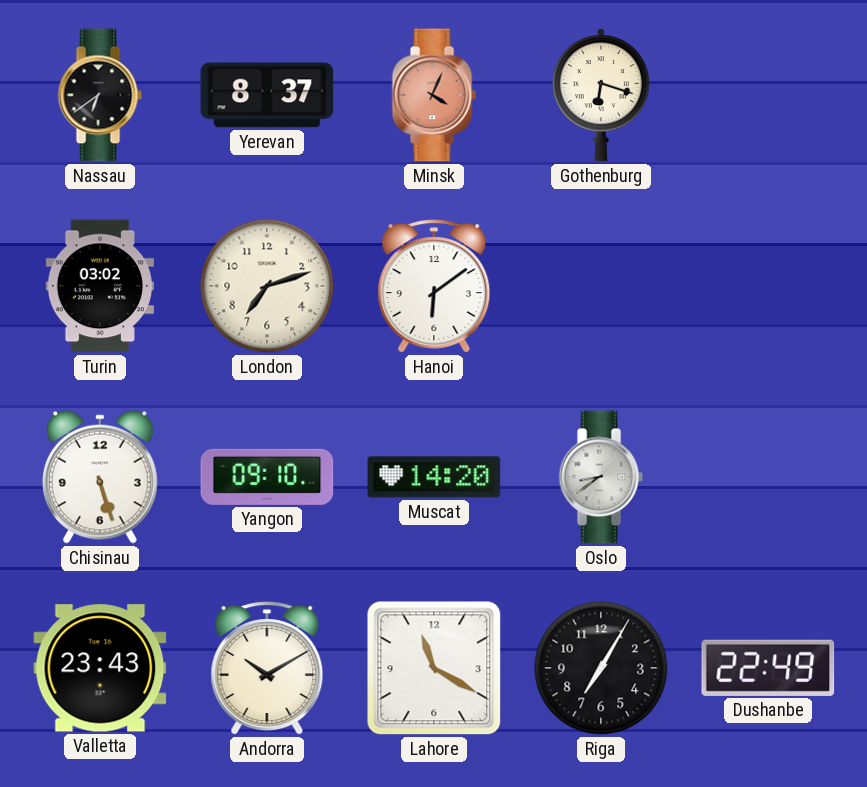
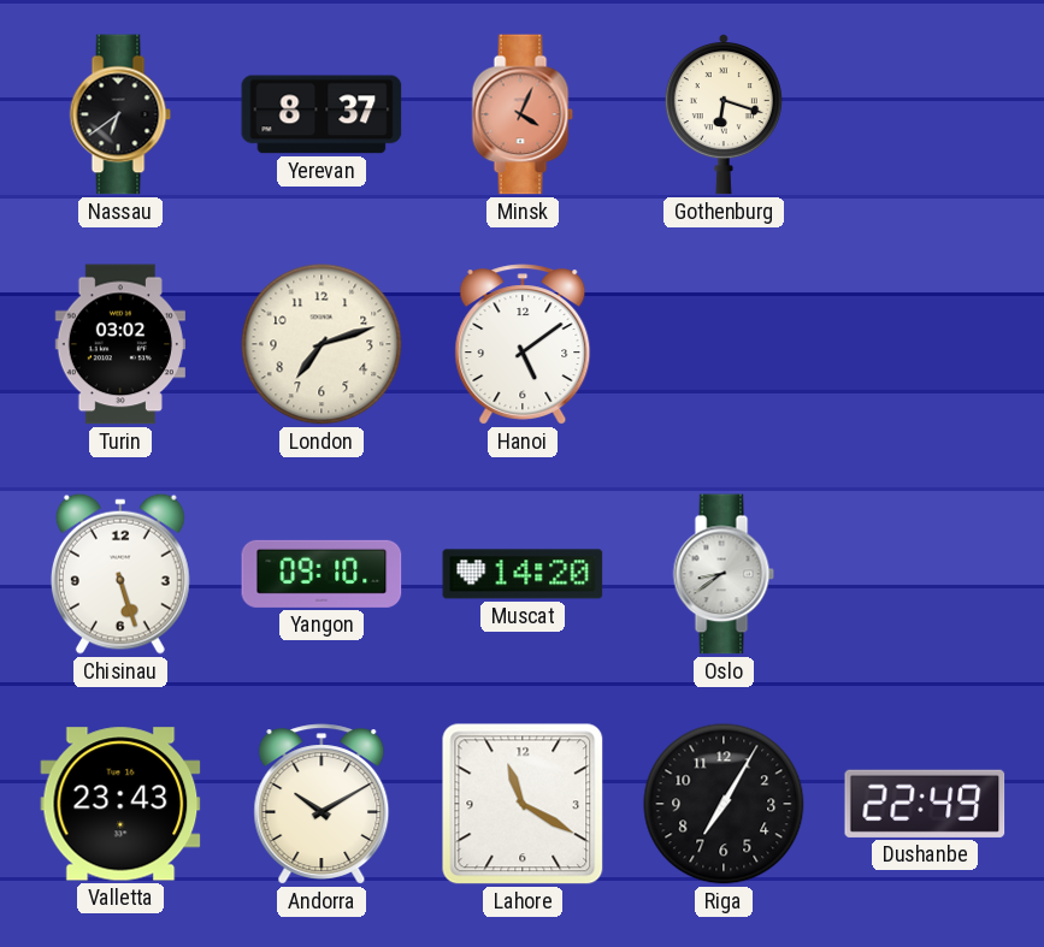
Hanoi: 6:09 -> 5:09
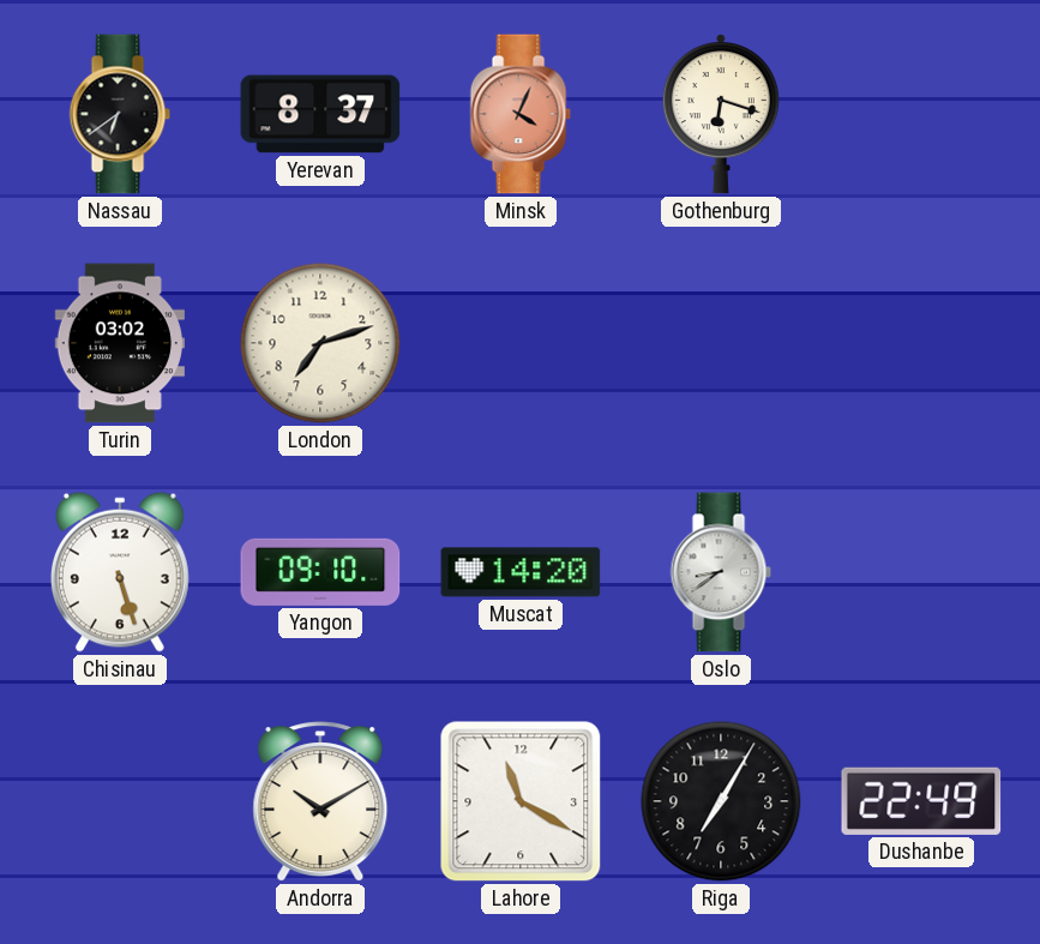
Hanoi: 5:09 -> none
Valletta: 23:43 -> none
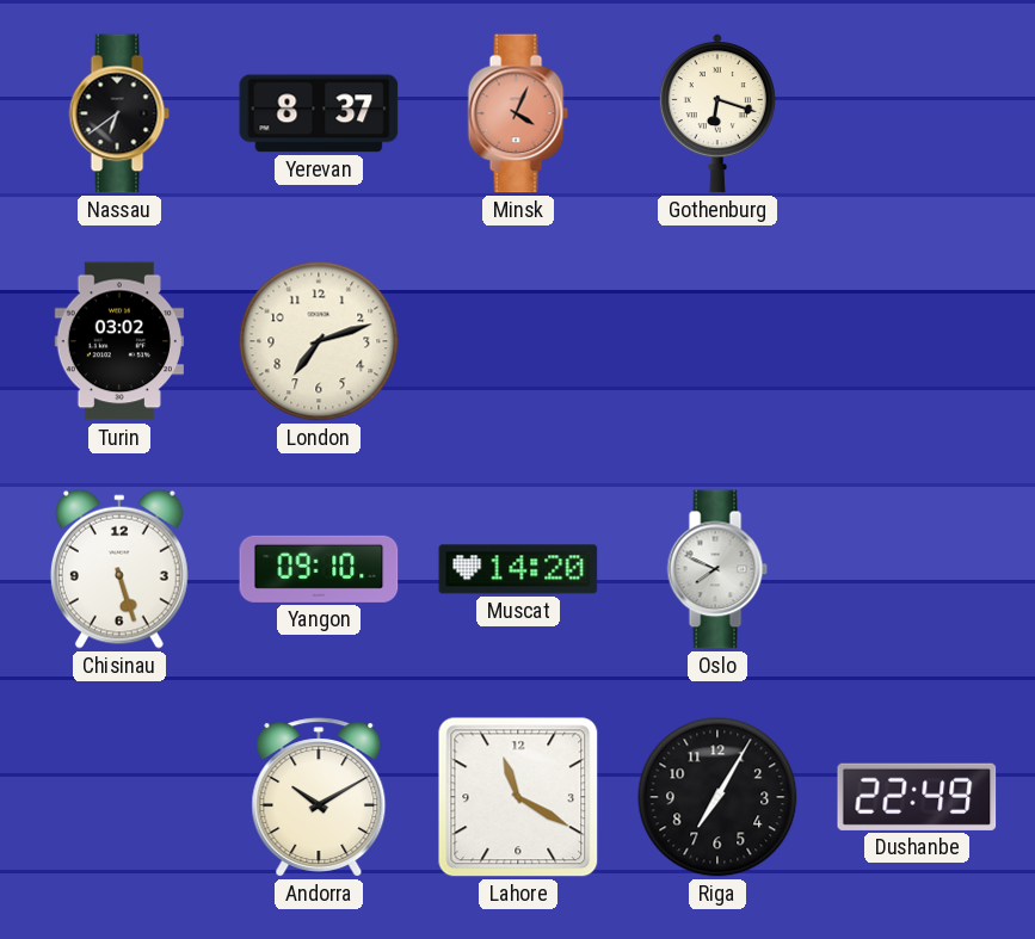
Oslo: 8:39 -> 7:49
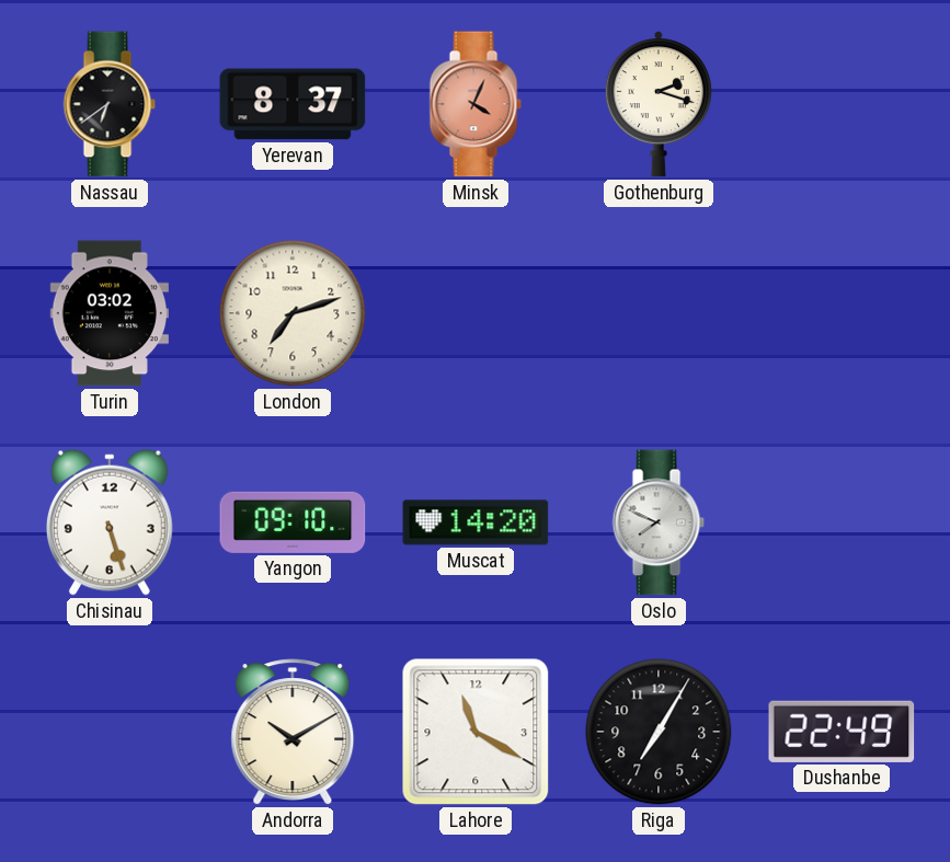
Gothenburg: 6:18 -> 2:18
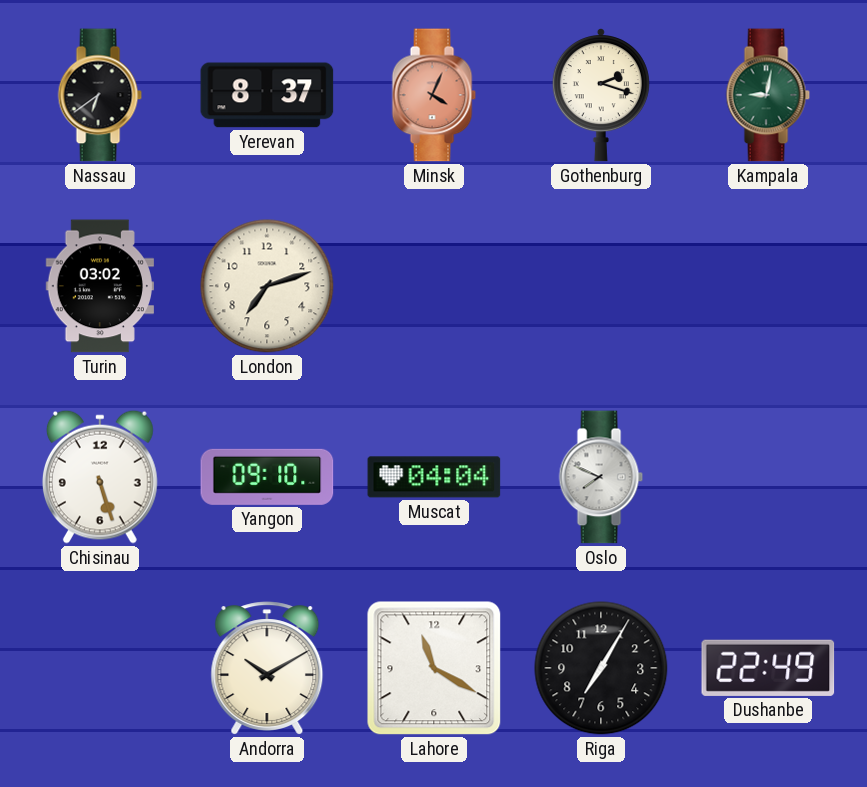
Kampala: none -> 9:02
Muscat: 14:20 -> 04:04
